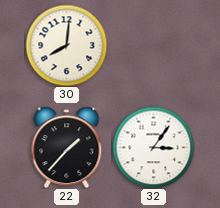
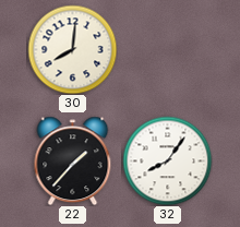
32: 3:06 -> 8:06
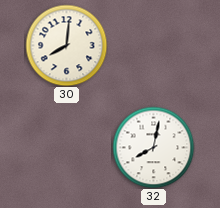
22: 1:37 -> none
32: 8:06 -> 8:02
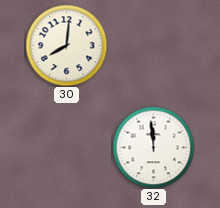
32: 8:02 -> 11:59
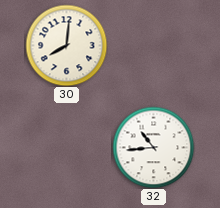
32: 11:59 -> 10:44
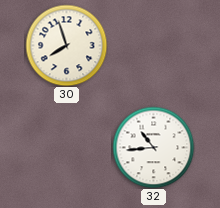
30: 8:01 -> 7:57
